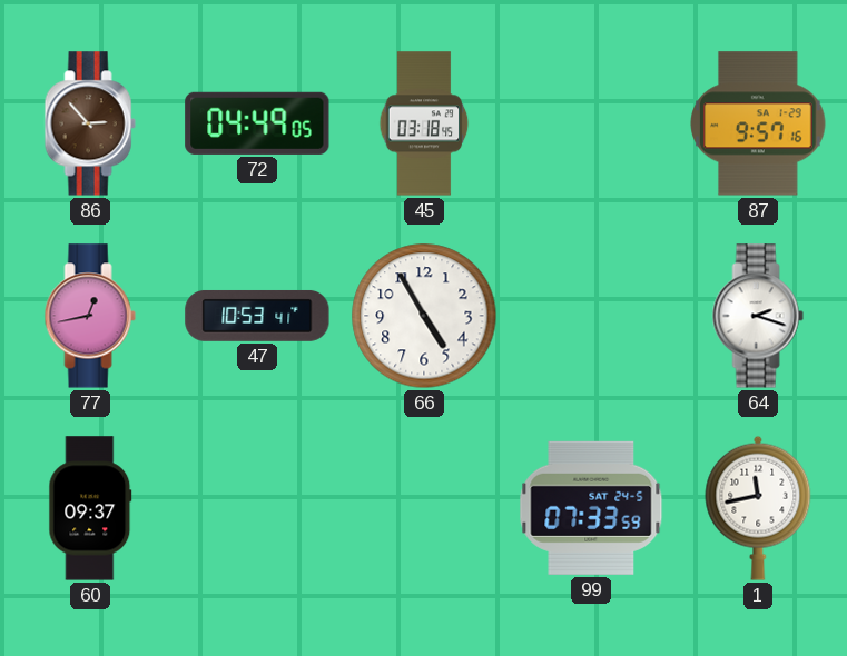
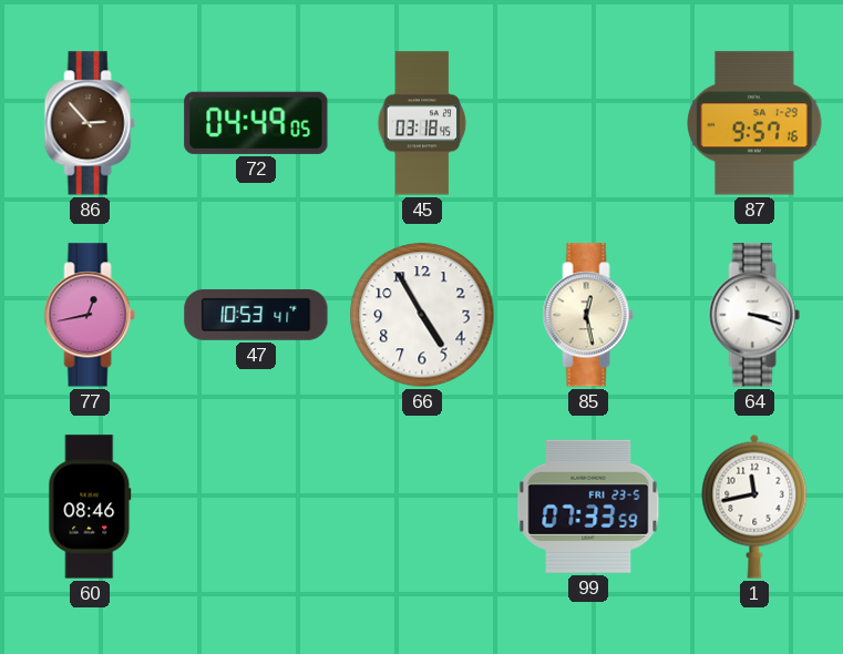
85: none -> 12:28
64: 2:18 -> 3:18
60: 09:37 -> 08:46
99 date: SAT 24-5 -> FRI 23-5
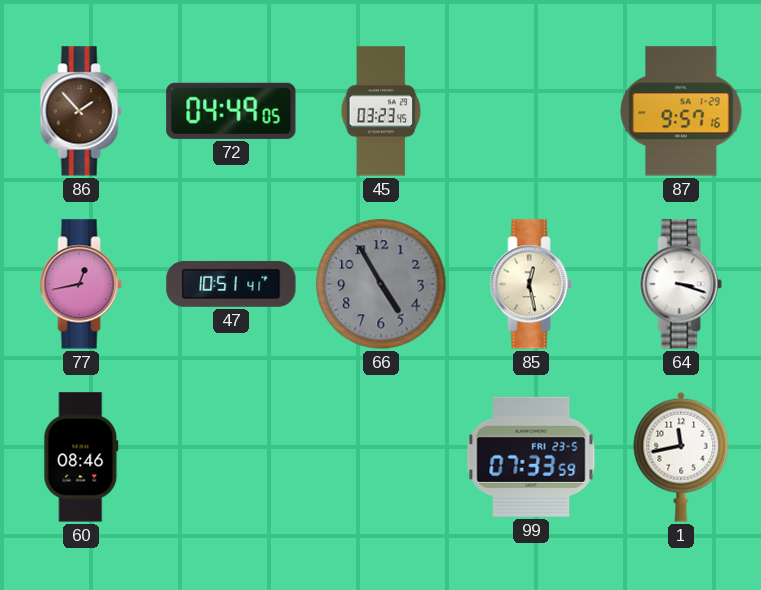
86: 2:53 -> 1:53
45: 03:18 -> 03:23
47: 10:53 -> 10:51
66 dial: white -> grey
